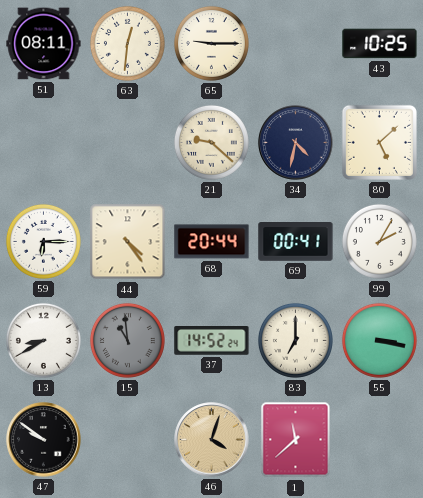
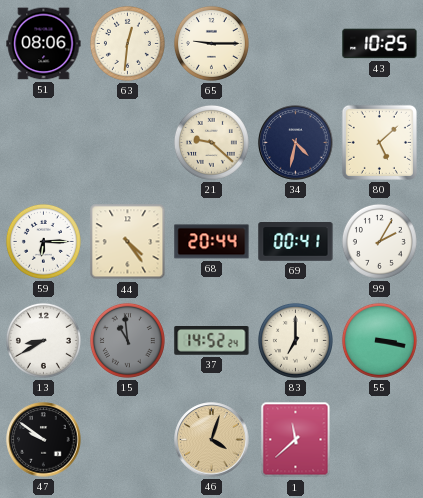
51: 08:11 -> 08:06
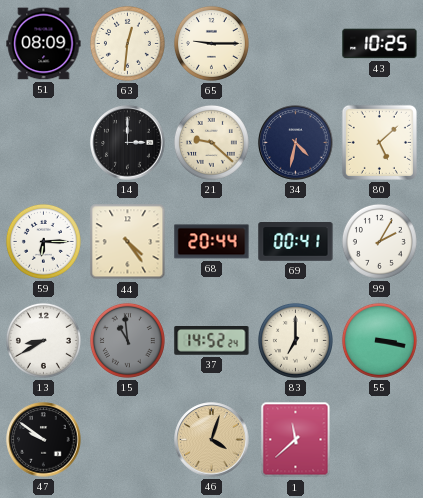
51: 08:06 -> 08:09
14: none -> 3:00
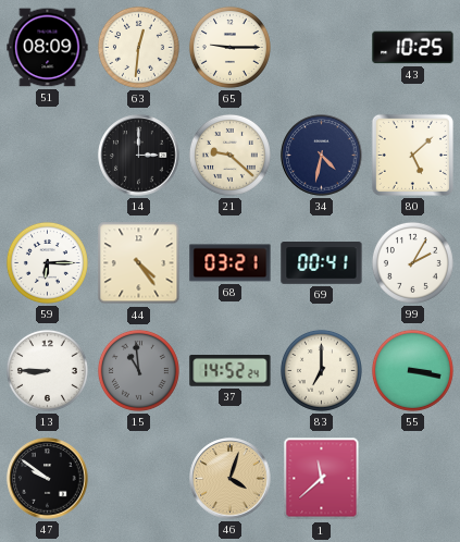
68: 20:44 -> 03:21
13: 8:40 -> 8:45
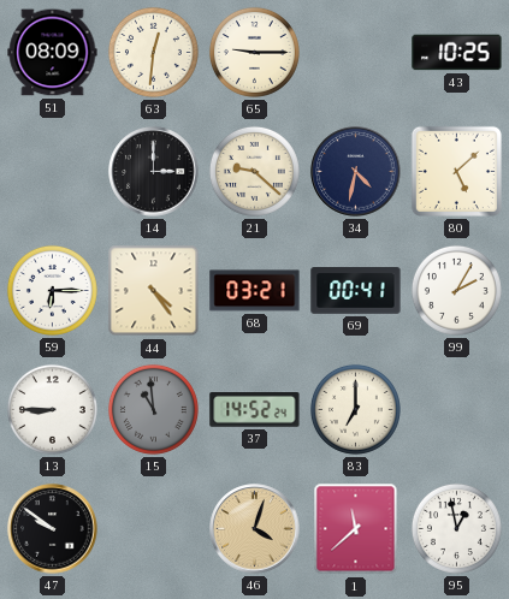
55: 3:17 -> none
95: none -> 12:58
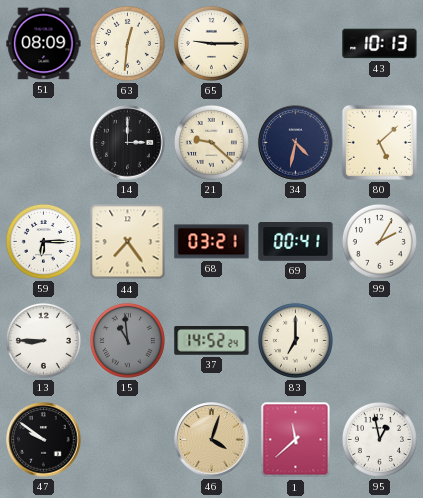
43: 10:25 -> 10:13
44: 4:24 -> 7:24
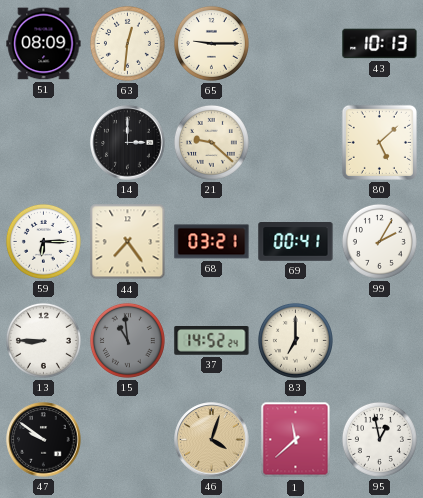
34: 4:32 -> none
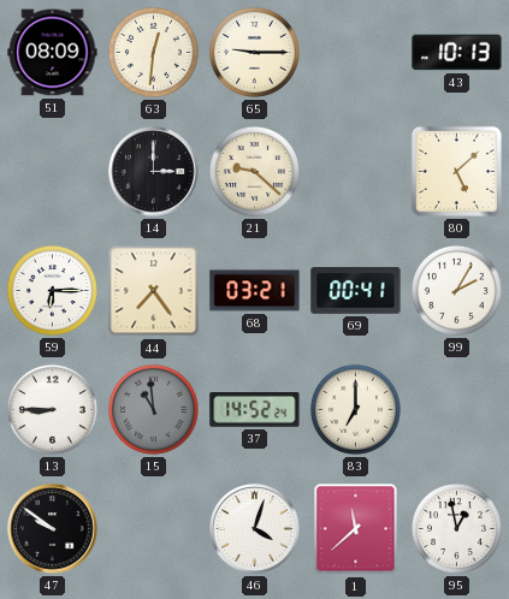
46 dial: champagne -> white
